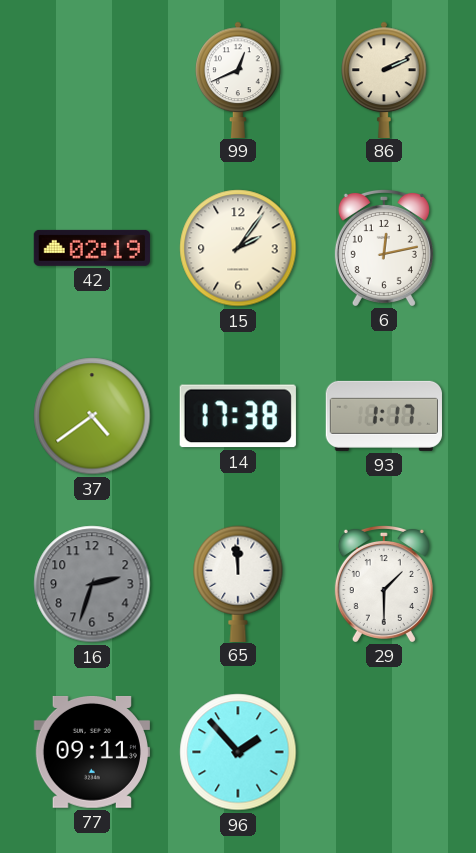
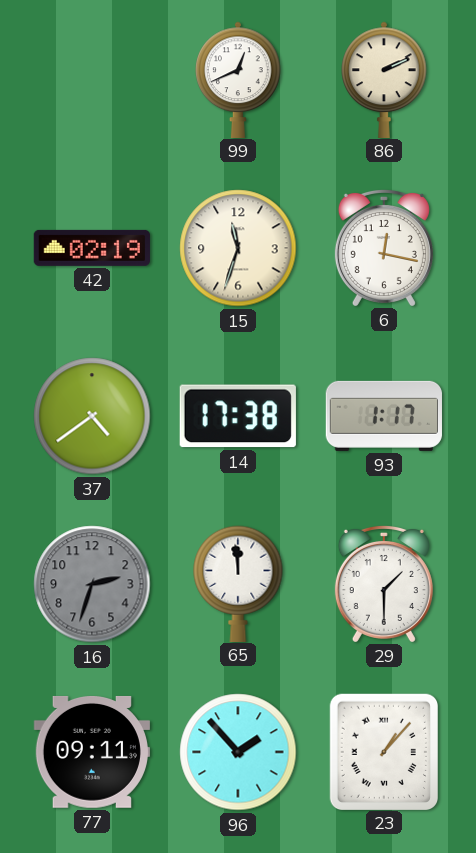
15: 2:06 -> 11:33
6: 12:13 -> 12:17
23: none -> 1:07
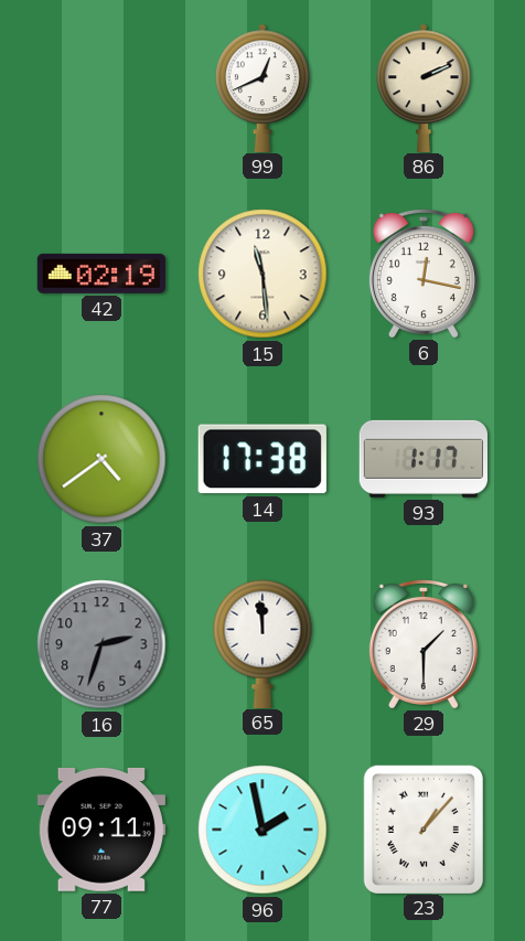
15: 11:33 -> 11:29
96: 1:53 -> 1:58
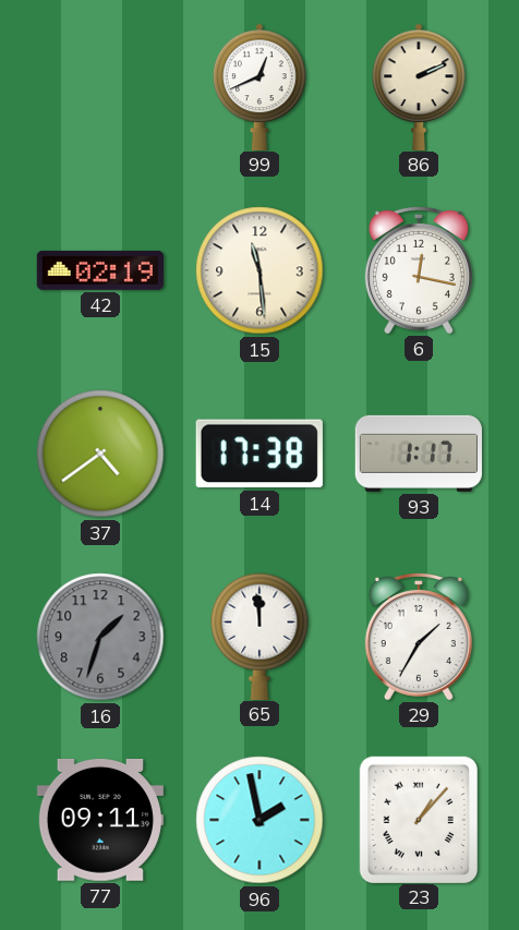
16: 2:33 -> 1:33
29: 1:30 -> 1:35
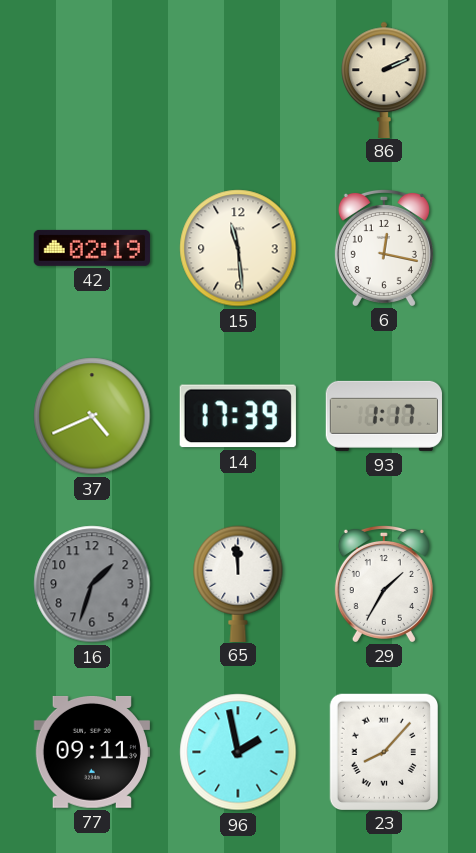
99: 12:41 -> none
37: 4:39 -> 4:41
14: 17:38 -> 17:39
23: 1:07 -> 8:07
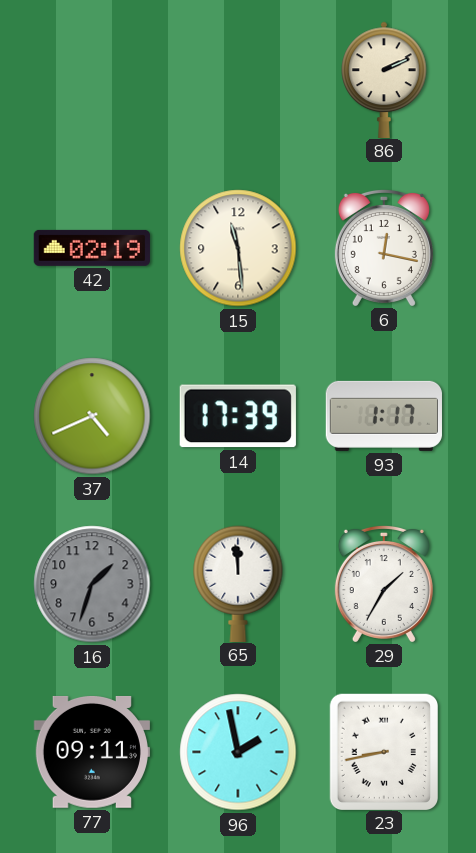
23: 8:07 -> 8:43
